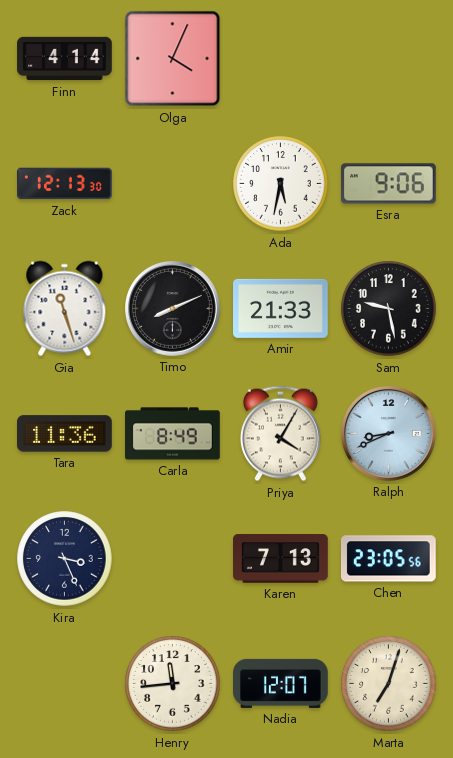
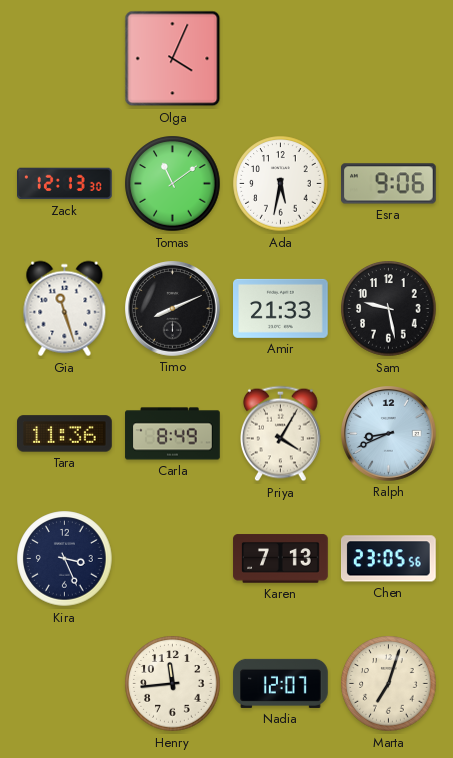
Finn: 4:14 -> none
Tomas: none -> 11:09
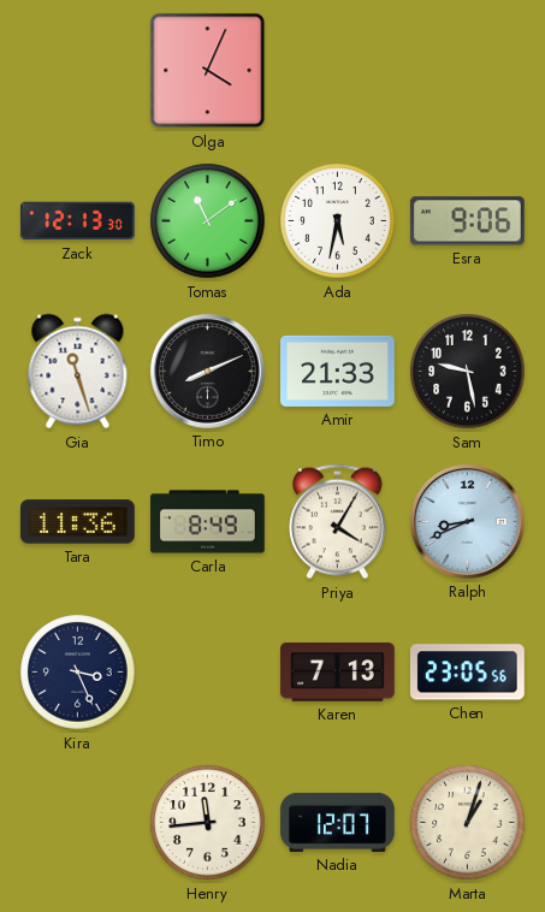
Marta: 7:03 -> 1:03
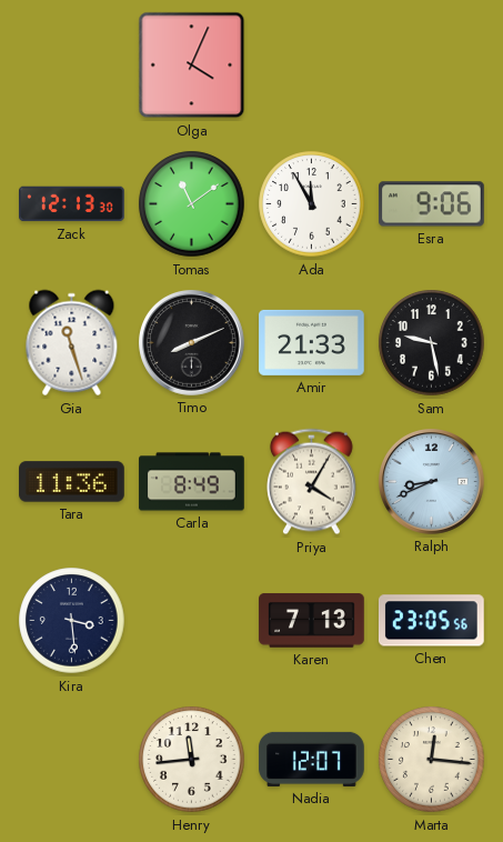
Ada: 5:32 -> 11:55
Kira: 3:26 -> 3:29
Marta: 1:03 -> 12:16
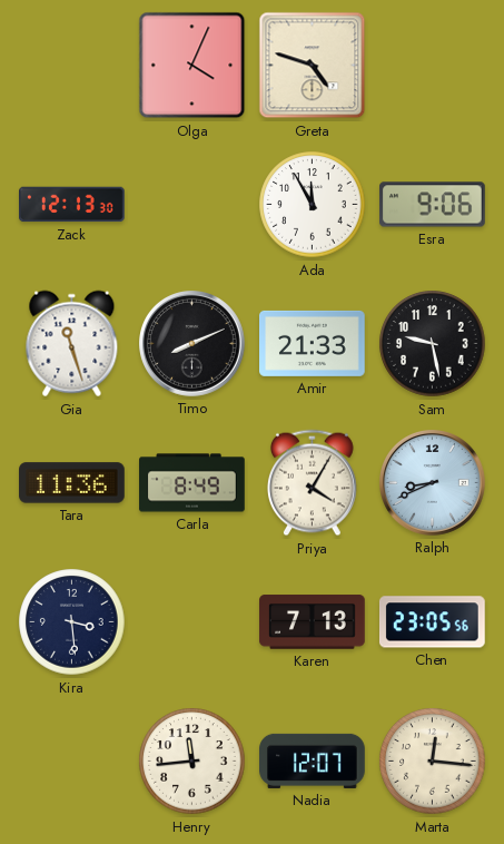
Greta: none -> 4:48
Tomas: 11:09 -> none
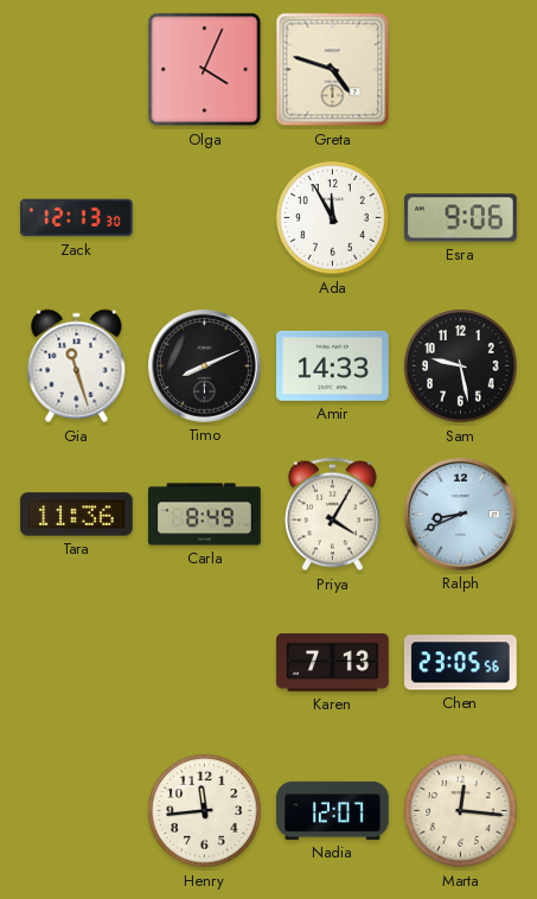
Amir: 21:33 -> 14:33
Kira: 3:29 -> none
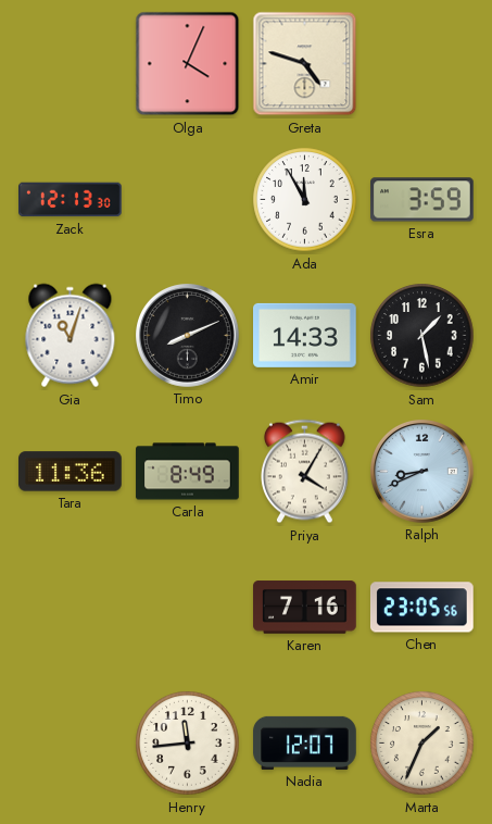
Esra: 9:06 -> 3:59
Gia: 11:27 -> 11:03
Sam: 9:28 -> 1:28
Karen: 7:13 -> 7:16
Marta: 12:16 -> 1:34
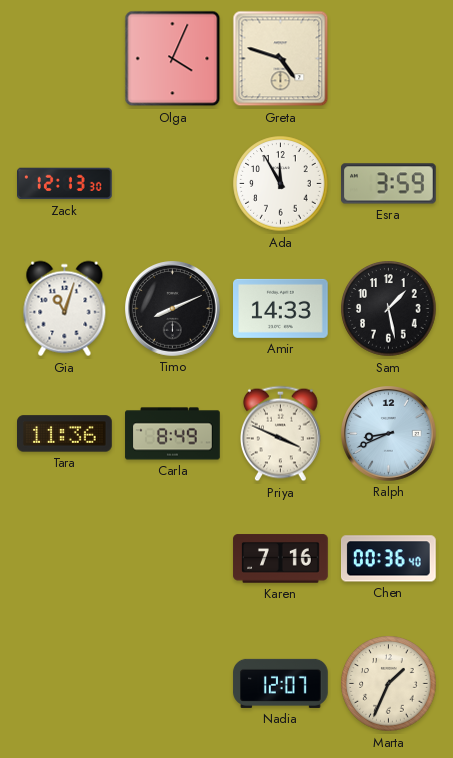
Priya: 4:05 -> 3:49
Chen: 23:05 -> 00:36
Henry: 11:44 -> none
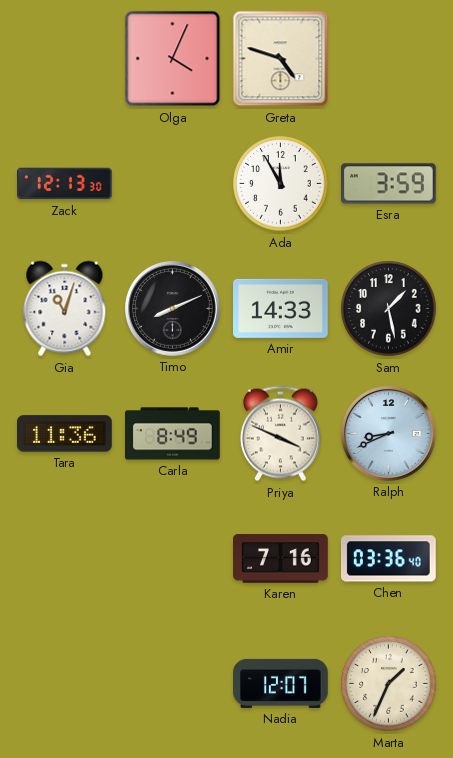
Chen: 00:36 -> 03:36
